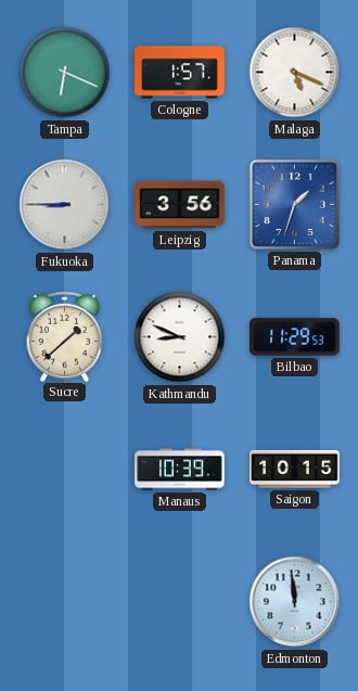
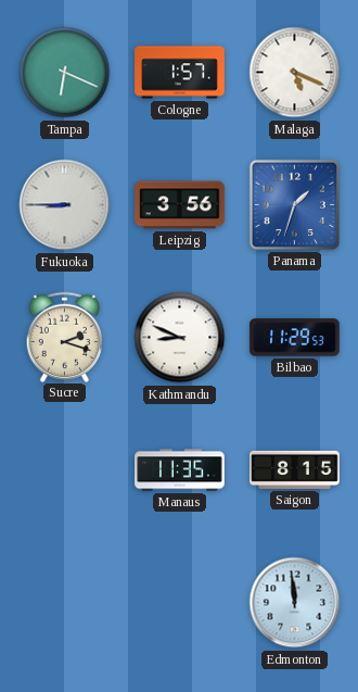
Sucre: 1:38 -> 2:18
Manaus: 10:39 -> 11:35
Saigon: 10:15 -> 8:15
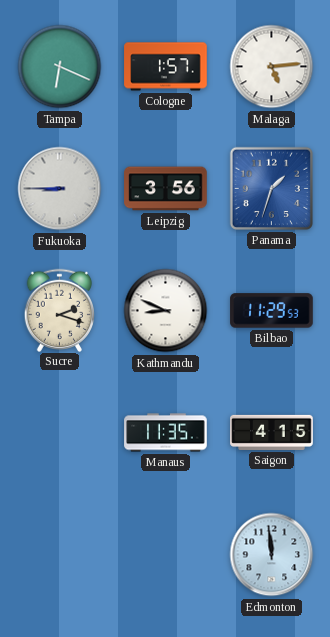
Malaga: 5:19 -> 5:14
Saigon: 8:15 -> 4:15
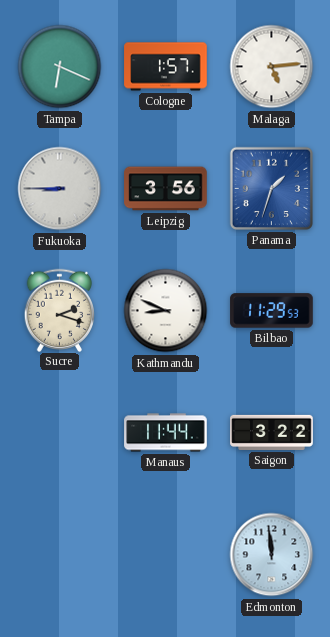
Manaus: 11:35 -> 11:44
Saigon: 4:15 -> 3:22
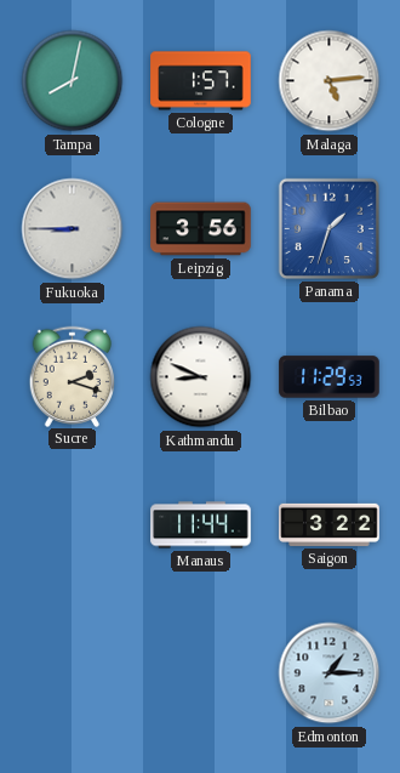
Tampa: 6:19 -> 8:02
Edmonton: 11:59 -> 1:15
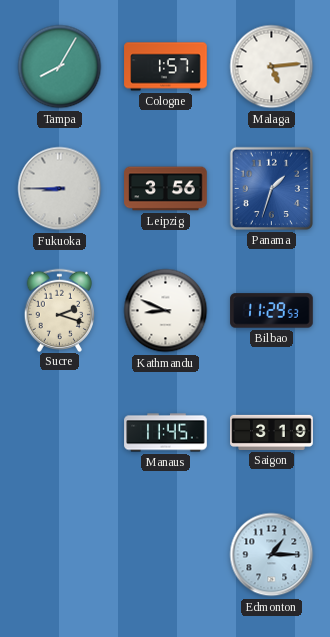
Tampa: 8:02 -> 8:05
Manaus: 11:44 -> 11:45
Saigon: 3:22 -> 3:19
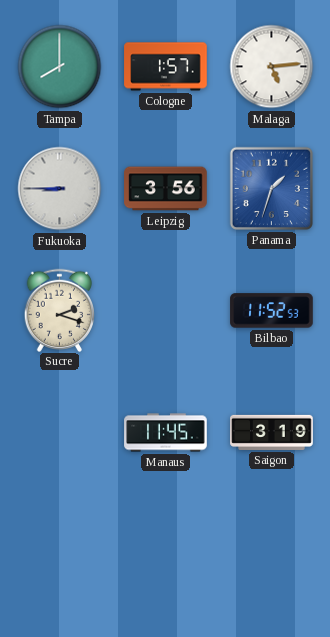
Tampa: 8:05 -> 8:00
Kathmandu: 8:49 -> none
Bilbao: 11:29 -> 11:52
Edmonton: 1:15 -> none
